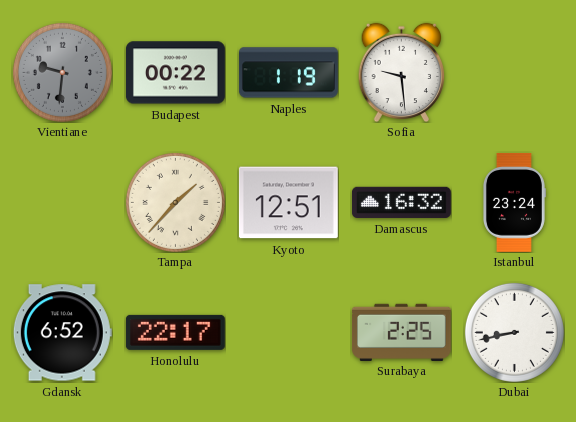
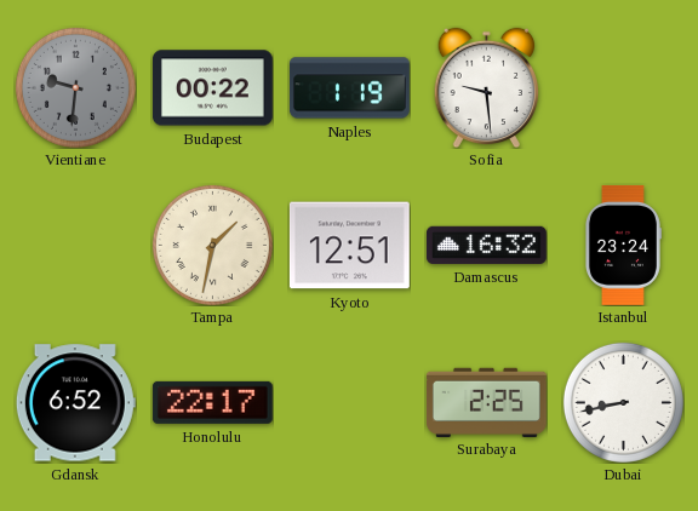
Tampa: 1:37 -> 1:32
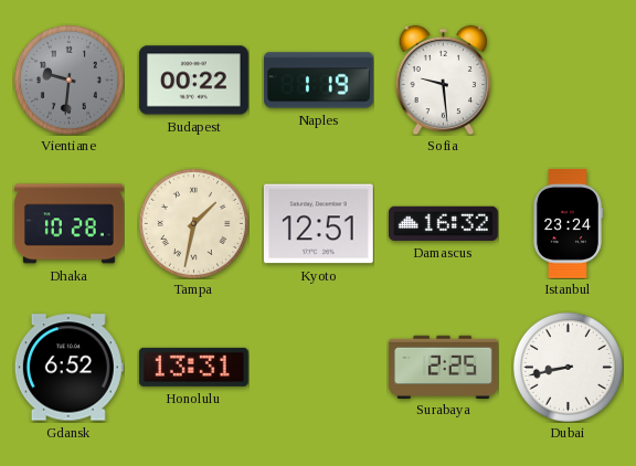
Dhaka: none -> 10:28
Honolulu: 22:17 -> 13:31
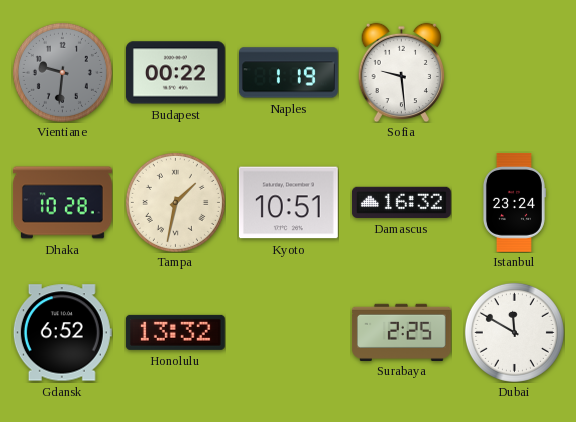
Kyoto: 12:51 -> 10:51
Honolulu: 13:31 -> 13:32
Dubai: 8:43 -> 11:50
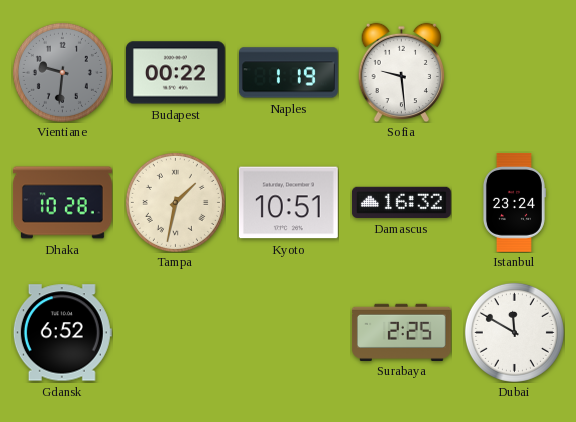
Honolulu: 13:32 -> none
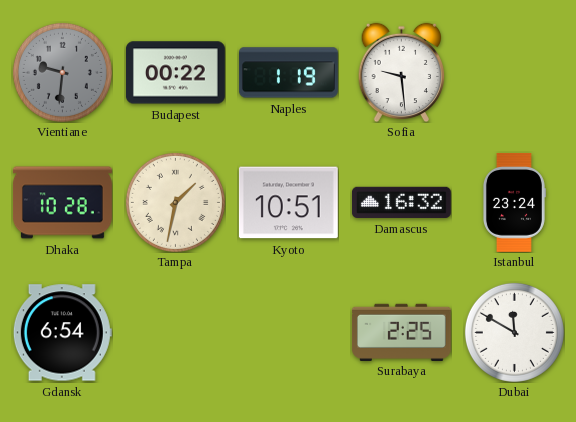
Gdansk: 6:52 -> 6:54
